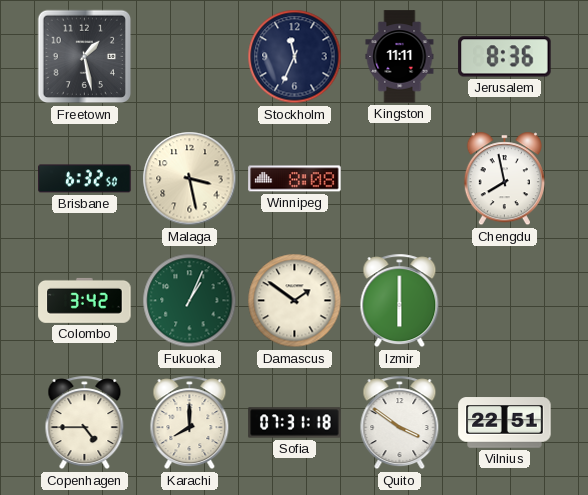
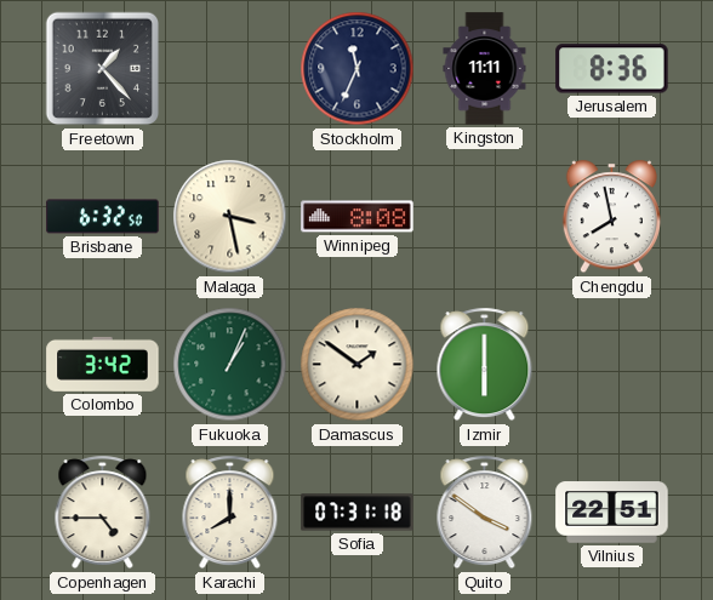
Freetown: 1:28 -> 1:23
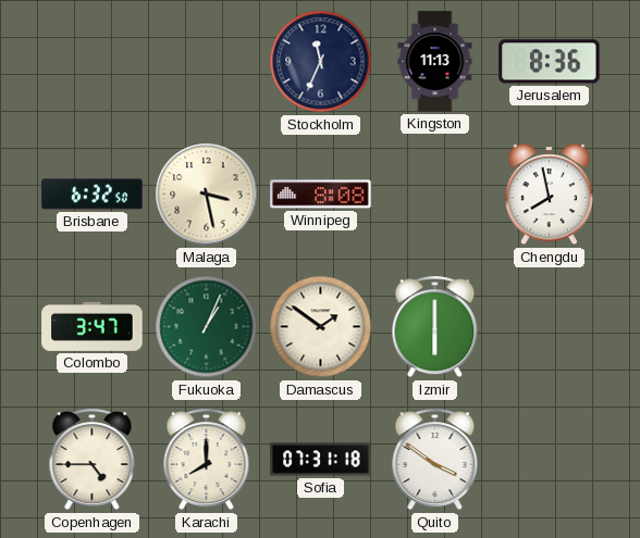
Freetown: 1:23 -> none
Kingston: 11:11 -> 11:13
Colombo: 3:42 -> 3:47
Vilnius: 22:51 -> none
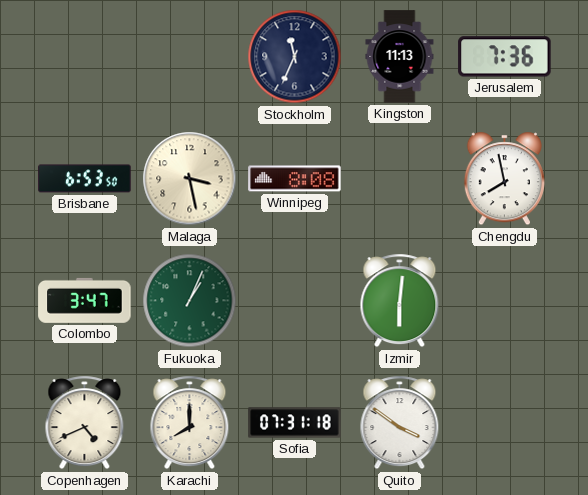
Jerusalem: 8:36 -> 7:36
Brisbane: 6:32 -> 6:53
Damascus: 1:51 -> none
Izmir: 6:00 -> 6:01
Copenhagen: 4:45 -> 4:41
